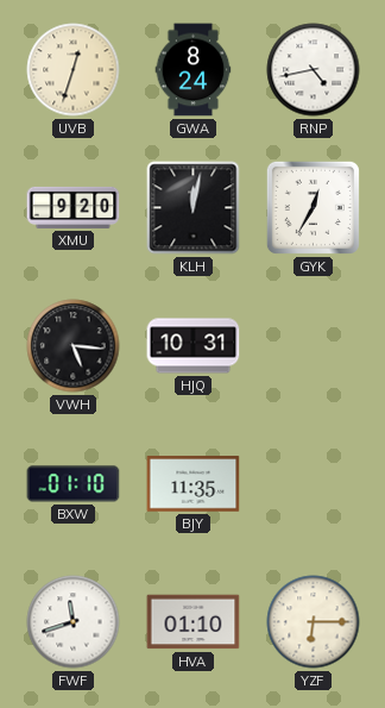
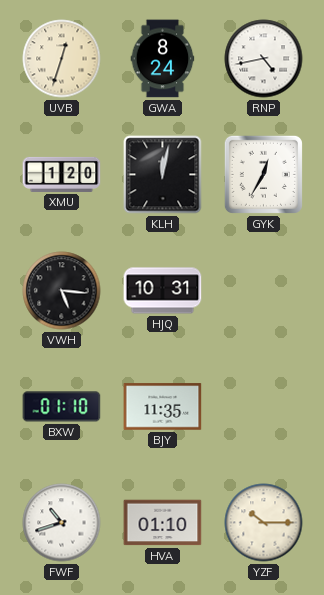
XMU: 9:20 -> 1:20
FWF: 11:42 -> 10:42
YZF: 6:15 -> 10:15
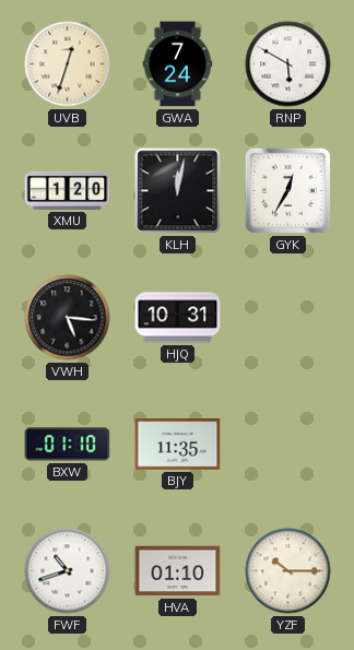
GWA: 8:24 -> 7:24
RNP: 4:43 -> 5:50
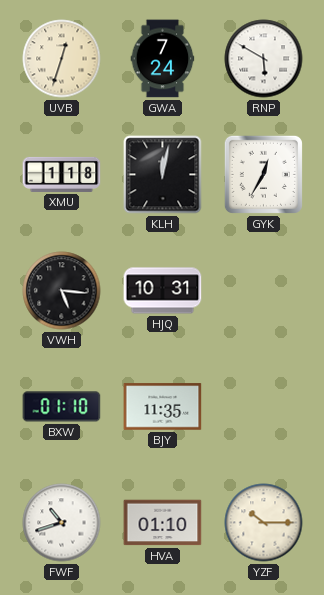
XMU: 1:20 -> 1:18
